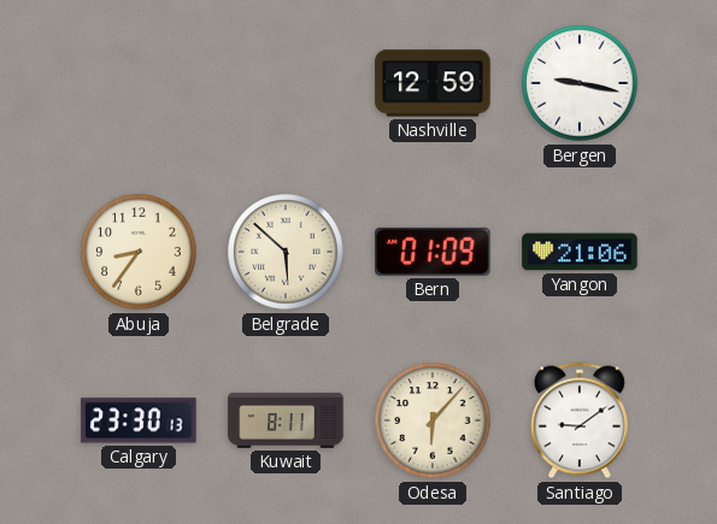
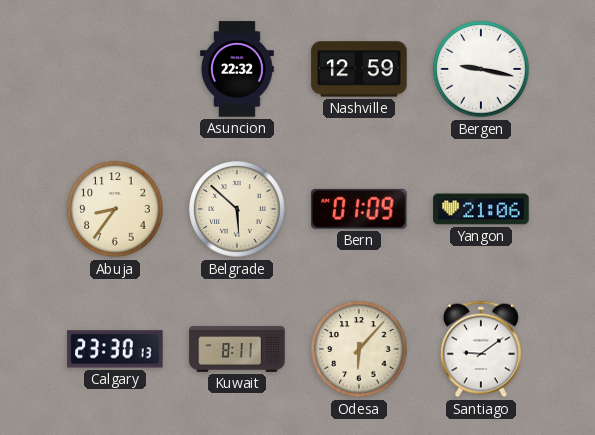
Asuncion: none -> 22:32
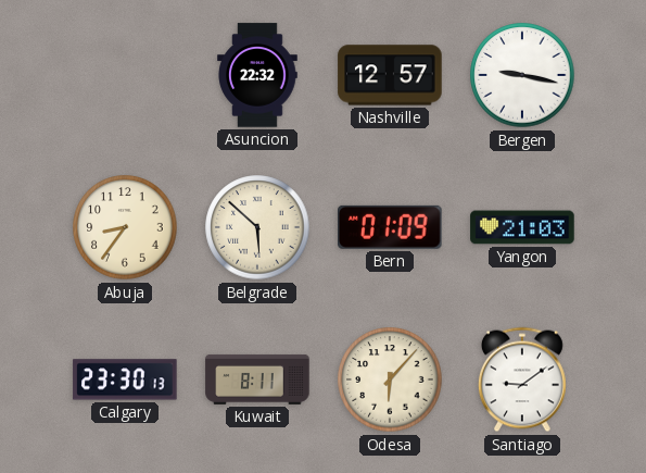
Nashville: 12:59 -> 12:57
Yangon: 21:06 -> 21:03
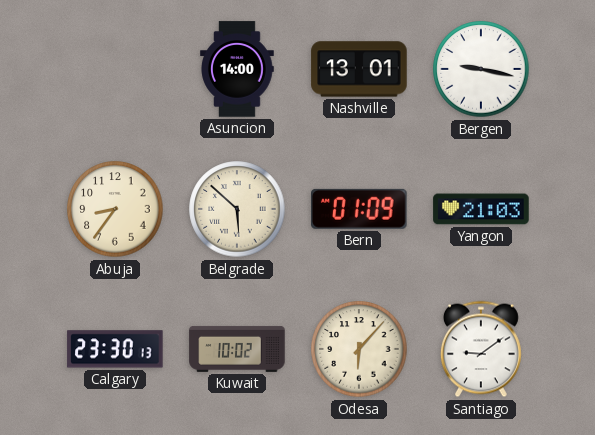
Asuncion: 22:32 -> 14:00
Nashville: 12:57 -> 13:01
Kuwait: 8:11 -> 10:02
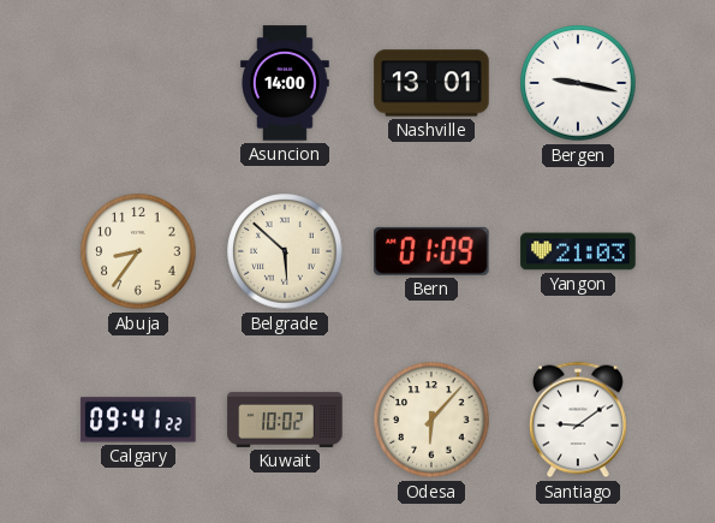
Calgary: 23:30 -> 09:41
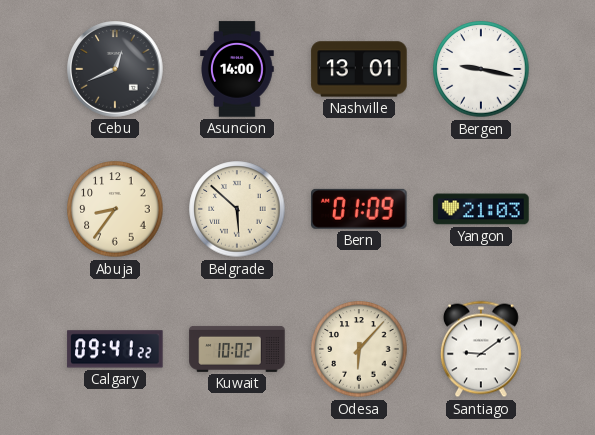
Cebu: none -> 12:41
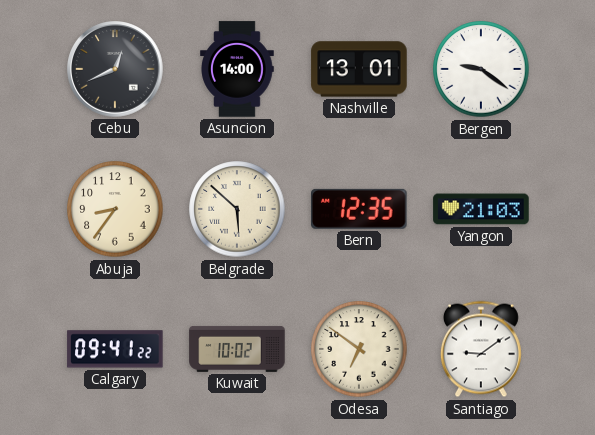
Bergen: 9:17 -> 9:21
Bern: 01:09 -> 12:35
Odesa: 6:07 -> 6:51
